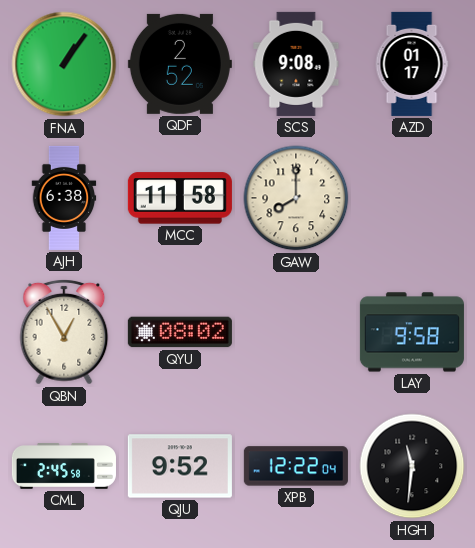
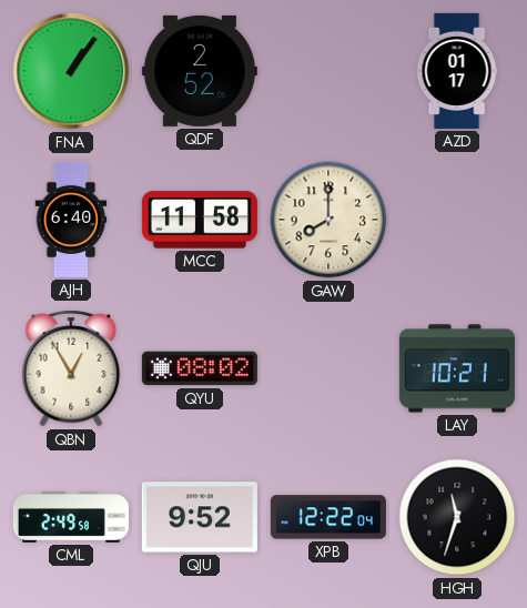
SCS: 9:08 -> none
AJH: 6:38 -> 6:40
LAY: 9:58 -> 10:21
CML: 2:45 -> 2:49
HGH: 11:31 -> 11:33
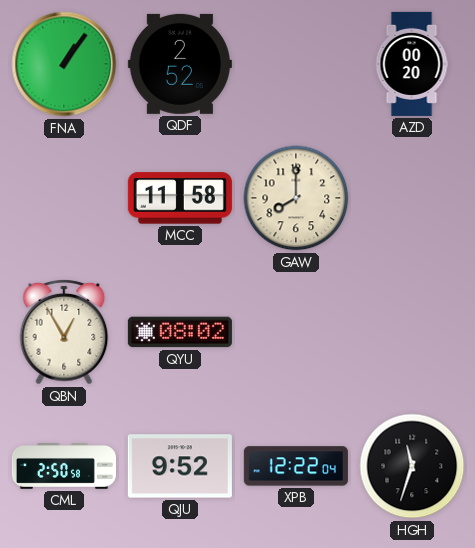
AZD: 01:17 -> 00:20
AJH: 6:40 -> none
LAY: 10:21 -> none
CML: 2:49 -> 2:50
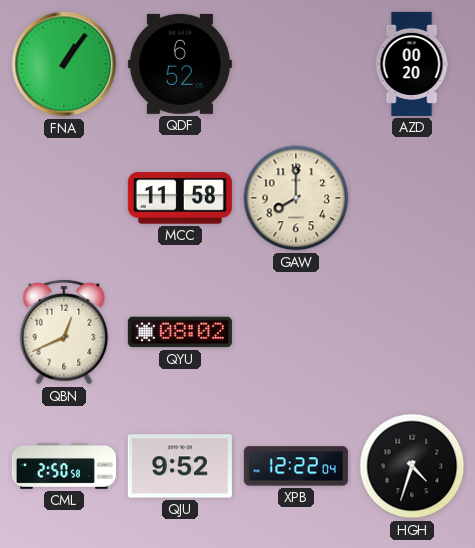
QDF: 2:52 -> 6:52
QBN: 12:55 -> 12:41
HGH: 11:33 -> 4:33
